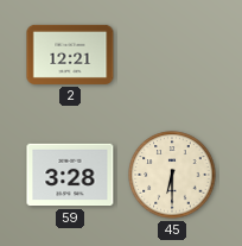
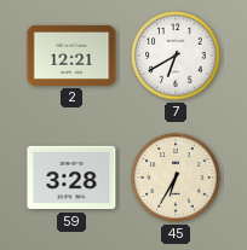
7: none -> 6:40
45: 6:30 -> 6:35
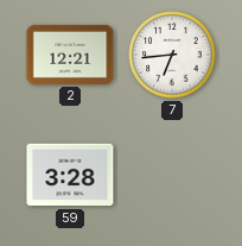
7: 6:40 -> 6:44
45: 6:35 -> none
